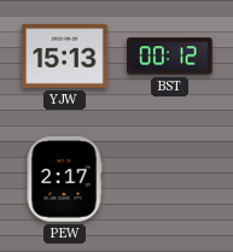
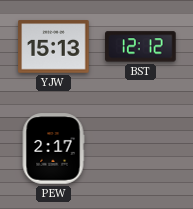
BST: 00:12 -> 12:12
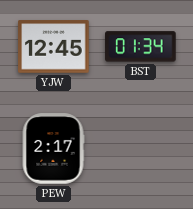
YJW: 15:13 -> 12:45
BST: 12:12 -> 01:34
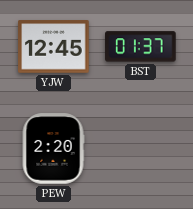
BST: 01:34 -> 01:37
PEW: 2:17 -> 2:20
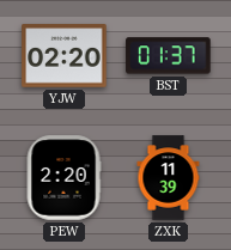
YJW: 12:45 -> 02:20
ZXK: none -> 11:39
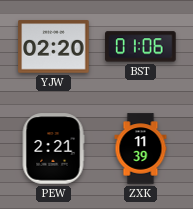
BST: 01:37 -> 01:06
PEW: 2:20 -> 2:21
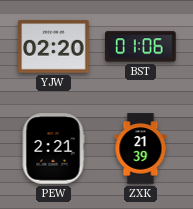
ZXK: 11:39 -> 21:39
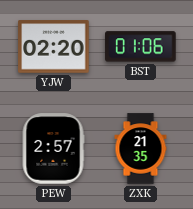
PEW: 2:21 -> 2:57
ZXK: 21:39 -> 21:35
